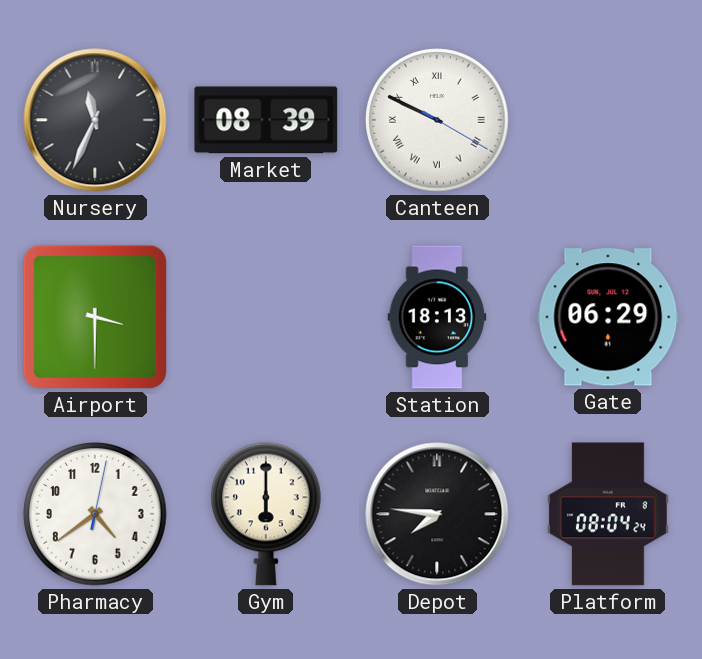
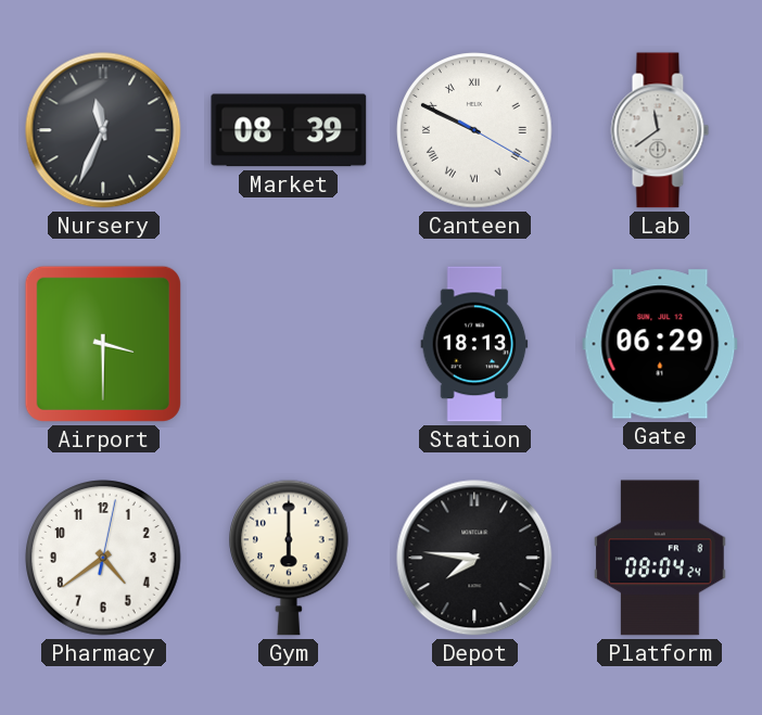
Lab: none -> 11:39
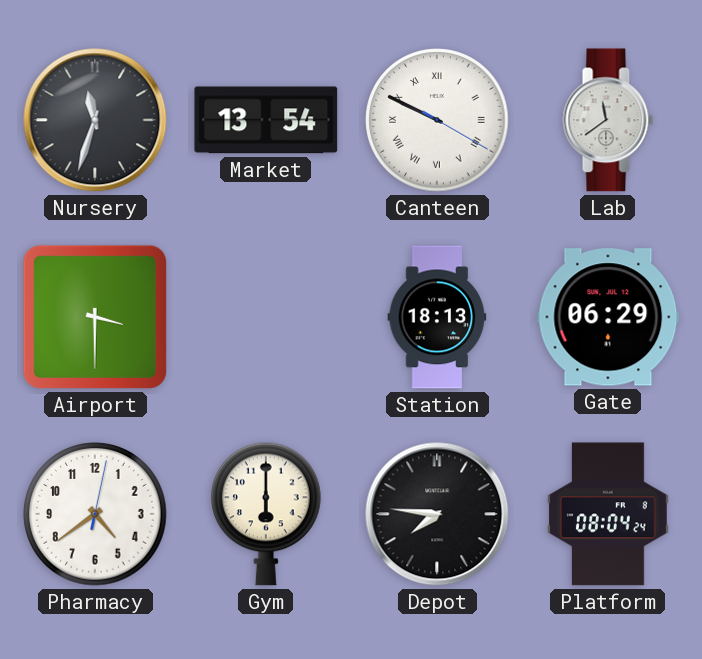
Nursery: 11:34 -> 11:33
Market: 08:39 -> 13:54
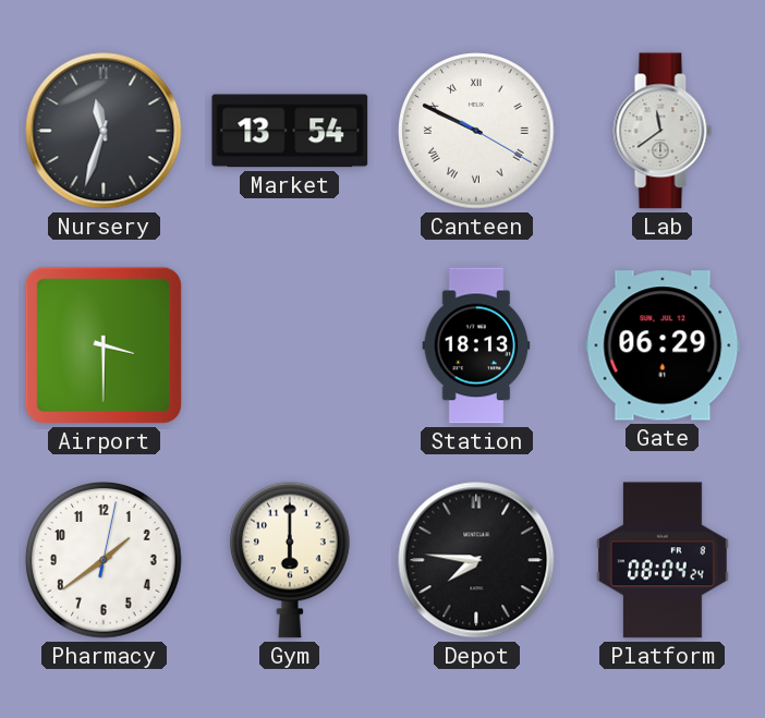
Pharmacy: 4:39 -> 1:39
